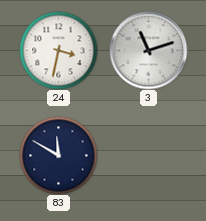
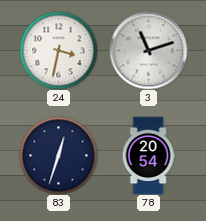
83: 11:50 -> 12:33
78: none -> 20:54
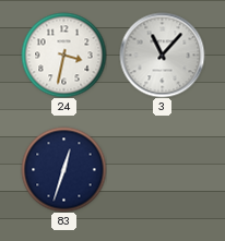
3: 11:12 -> 11:07
78: 20:54 -> none
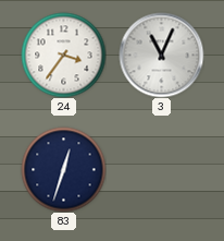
24: 3:32 -> 3:36
3: 11:07 -> 11:04
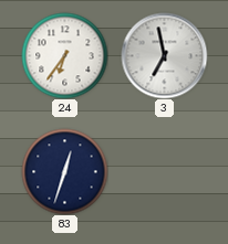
24: 3:36 -> 6:36
3: 11:04 -> 6:58
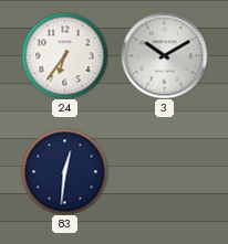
3: 6:58 -> 10:10
83: 12:33 -> 12:31
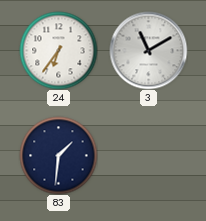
3: 10:10 -> 11:10
83: 12:31 -> 1:31
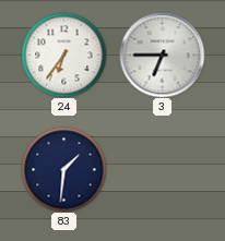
3: 11:10 -> 6:45
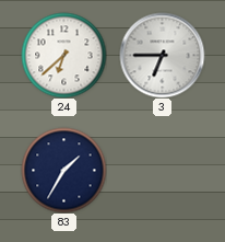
24: 6:36 -> 6:38
83: 1:31 -> 1:35
